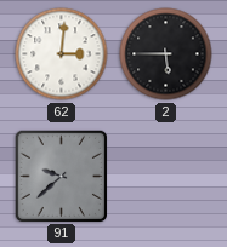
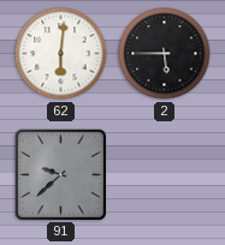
62: 3:01 -> 6:01
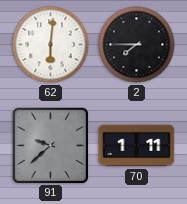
2: 5:45 -> 7:45
70: none -> 1:11
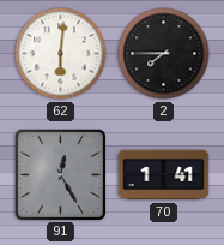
91: 9:38 -> 12:25
70: 1:11 -> 1:41
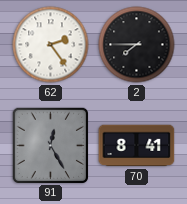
62: 6:01 -> 2:24
70: 1:41 -> 8:41
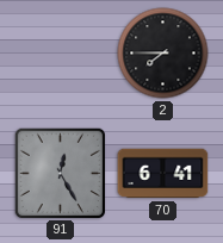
62: 2:24 -> none
70: 8:41 -> 6:41
